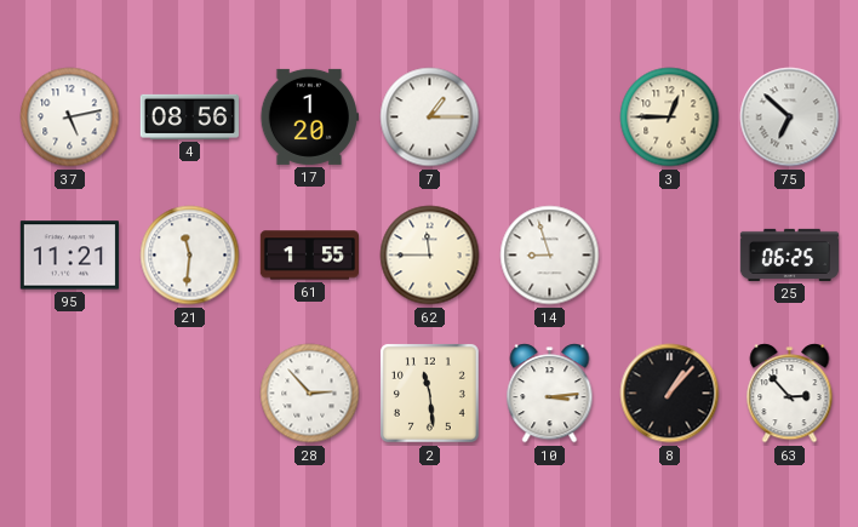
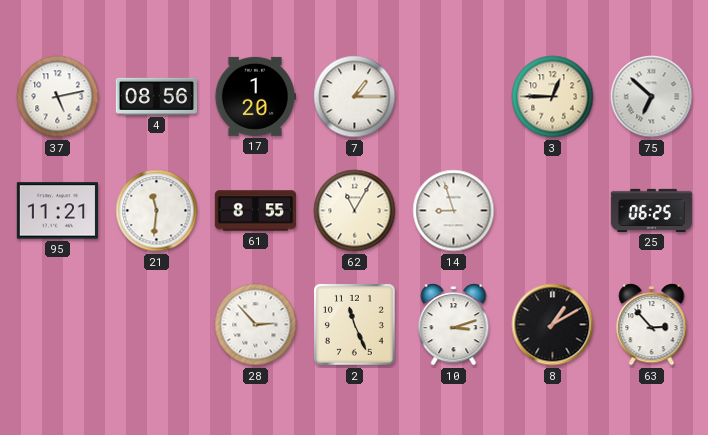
61: 1:55 -> 8:55
62: 11:45 -> 11:05
2: 11:29 -> 11:26
10: 3:14 -> 3:12
8: 1:07 -> 1:10
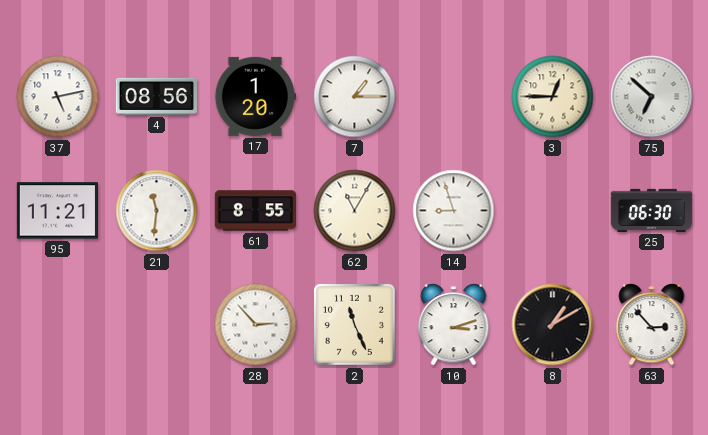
25: 06:25 -> 06:30
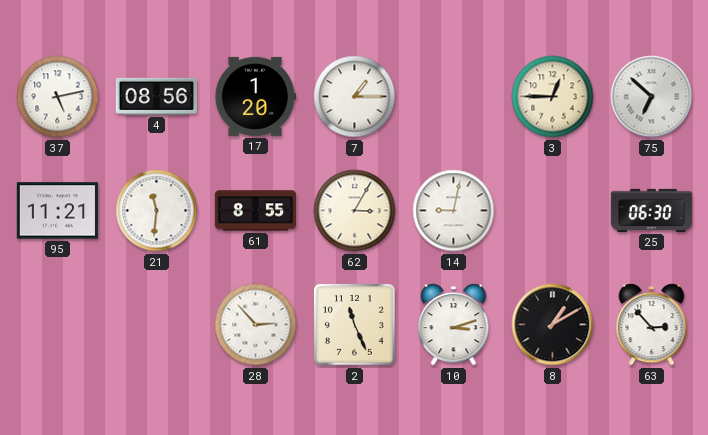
62: 11:05 -> 3:05
14: 8:57 -> 9:02
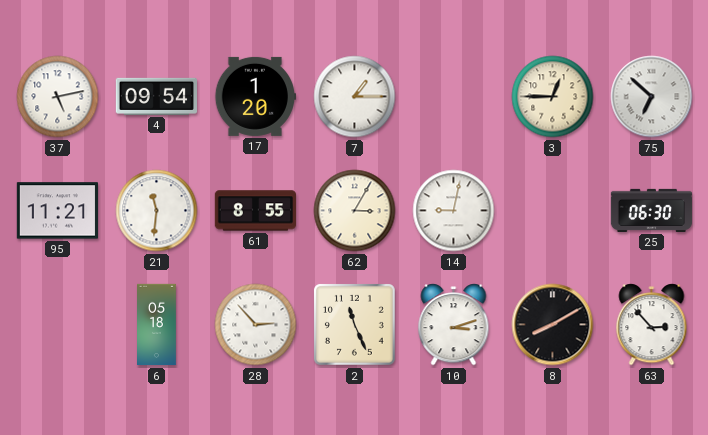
4: 08:56 -> 09:54
6: none -> 05:18
8: 1:10 -> 8:10
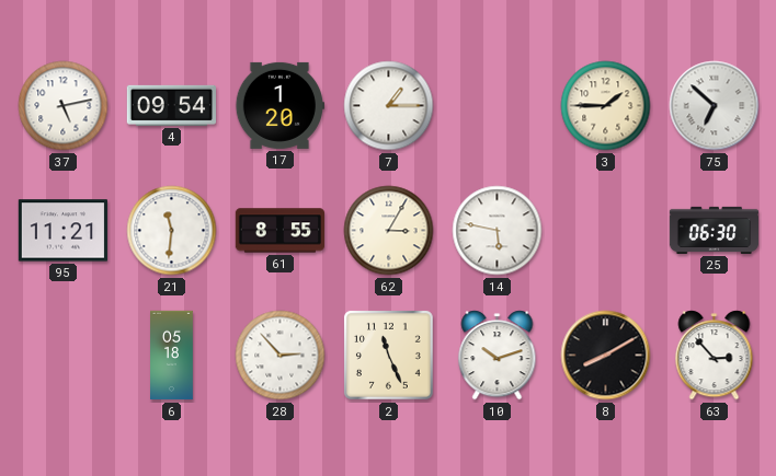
3: 12:45 -> 1:45
14: 9:02 -> 5:47
10: 3:12 -> 10:12
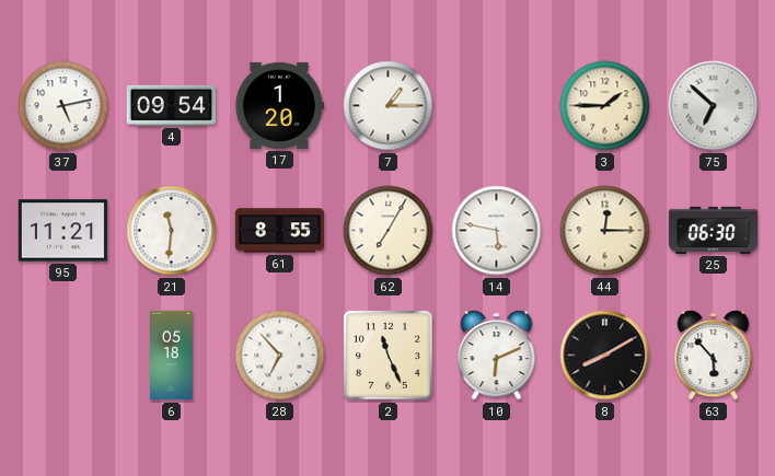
62: 3:05 -> 7:05
44: none -> 12:15
28: 2:53 -> 6:53
10: 10:12 -> 6:11
63: 2:53 -> 5:53
